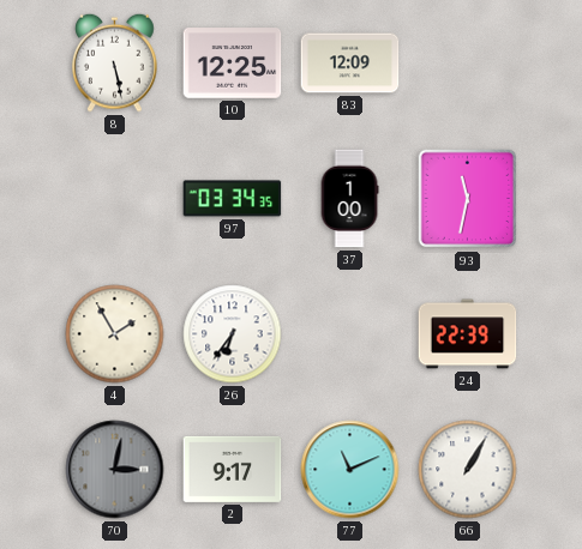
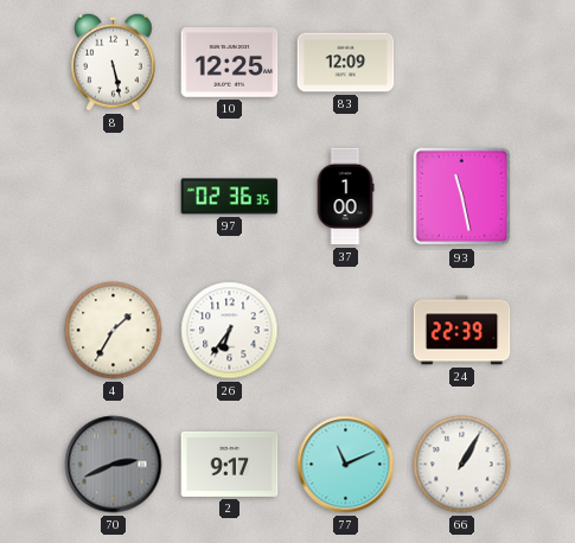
97: 03:34 -> 02:36
93: 11:32 -> 11:28
4: 1:55 -> 1:35
70: 3:02 -> 2:41
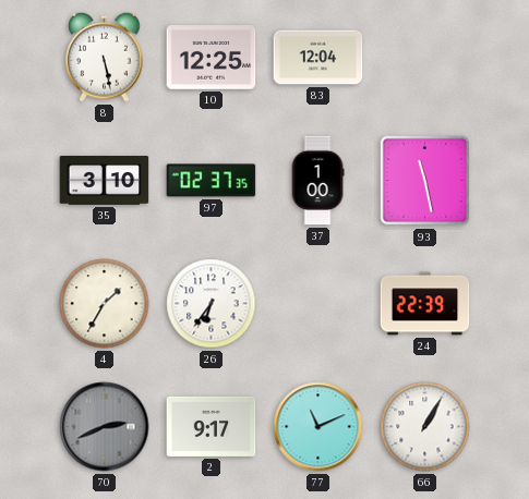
83: 12:09 -> 12:04
35: none -> 3:10
97: 02:36 -> 02:37
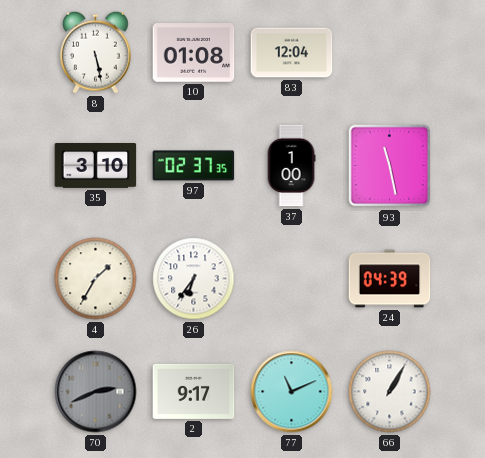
10: 12:25 -> 01:08
24: 22:39 -> 04:39
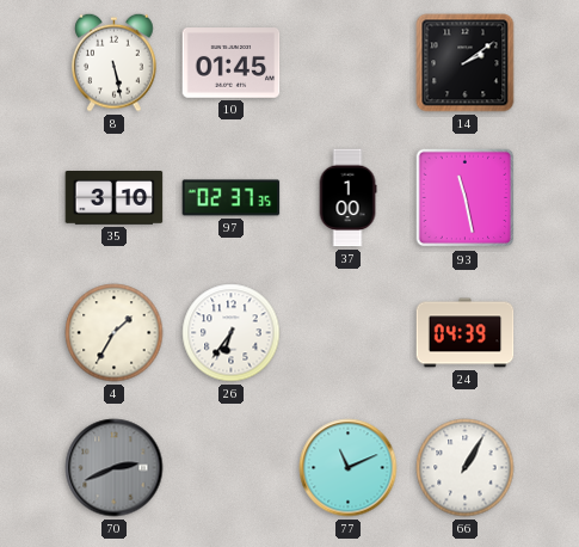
10: 01:08 -> 01:45
83: 12:04 -> none
14: none -> 2:09
2: 9:17 -> none
